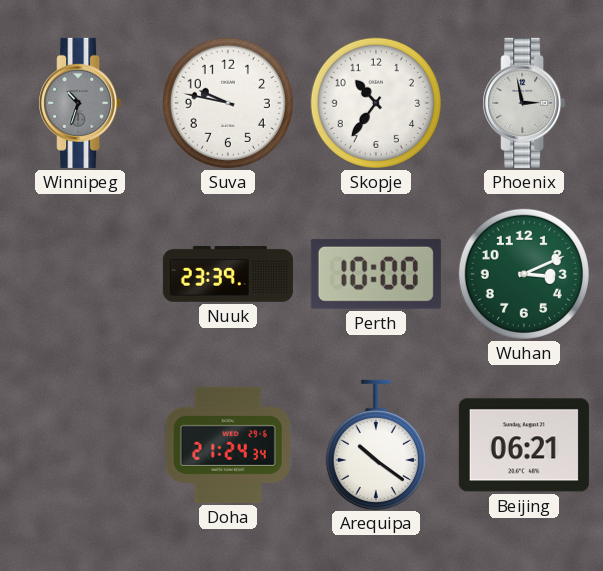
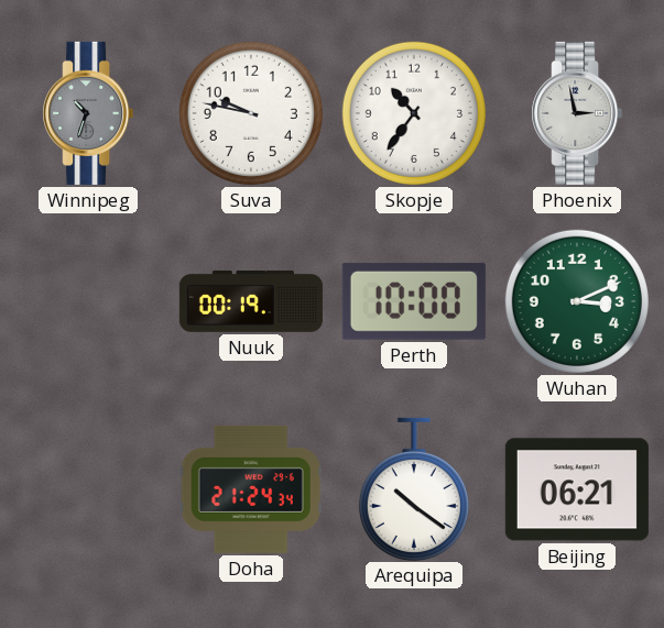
Nuuk: 23:39 -> 00:19
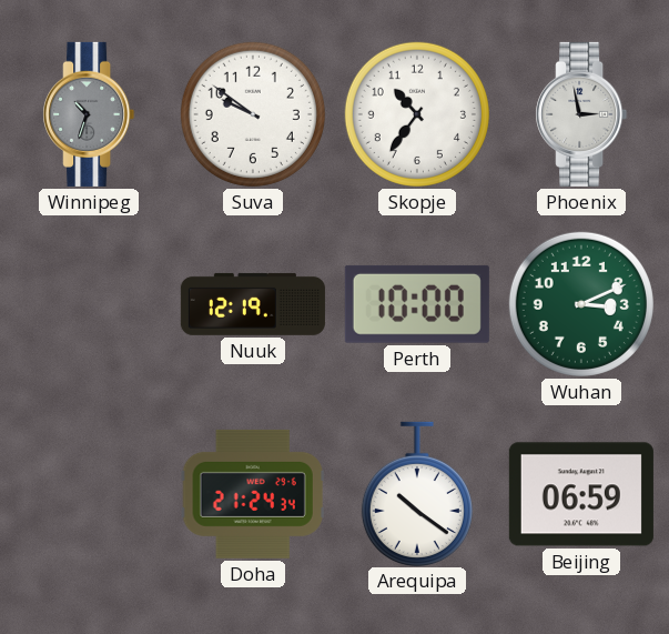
Suva: 9:47 -> 9:51
Nuuk: 00:19 -> 12:19
Beijing: 06:21 -> 06:59
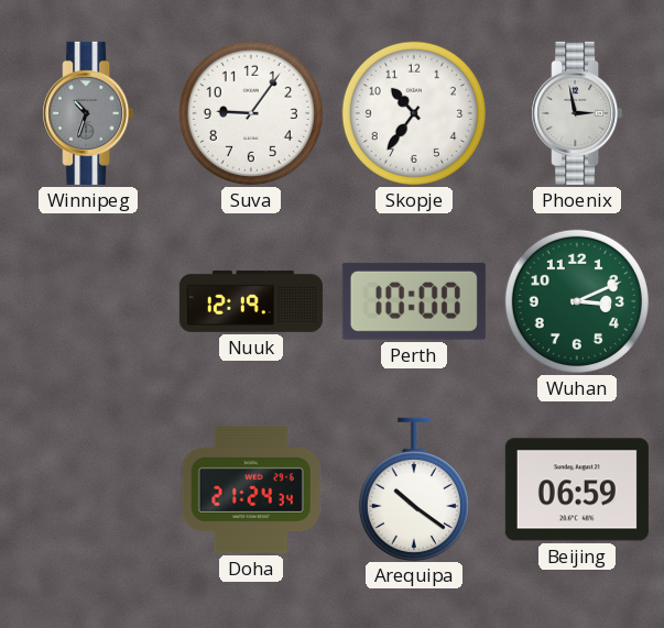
Suva: 9:51 -> 9:06
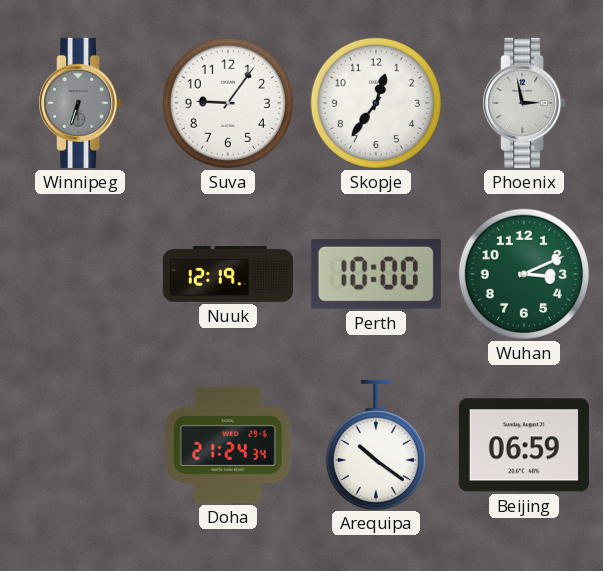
Winnipeg: 10:33 -> 6:33
Skopje: 10:36 -> 12:36
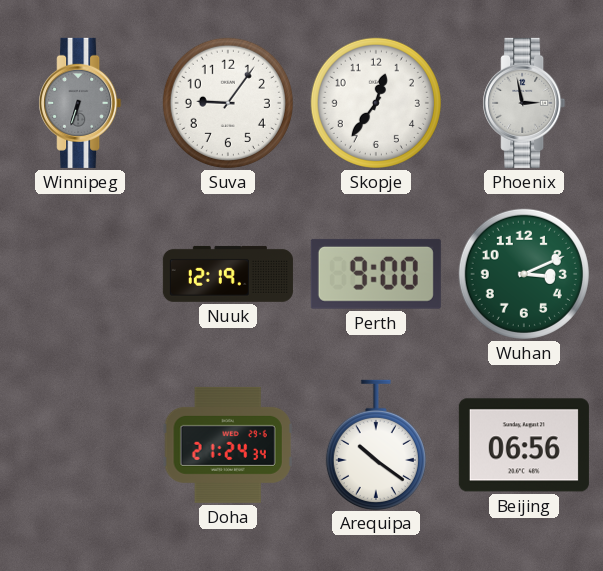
Perth: 10:00 -> 9:00
Beijing: 06:59 -> 06:56
